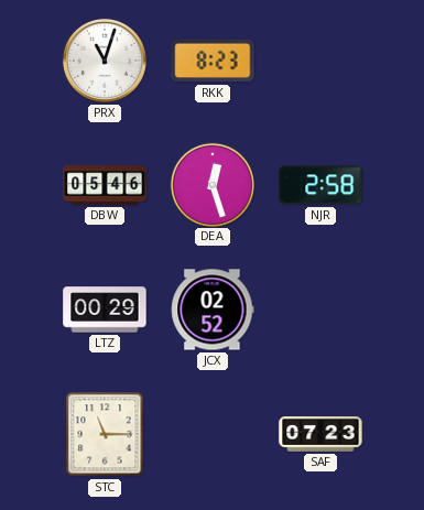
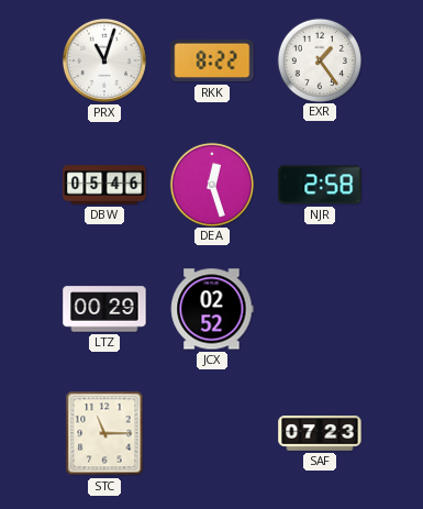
RKK: 8:23 -> 8:22
EXR: none -> 1:24
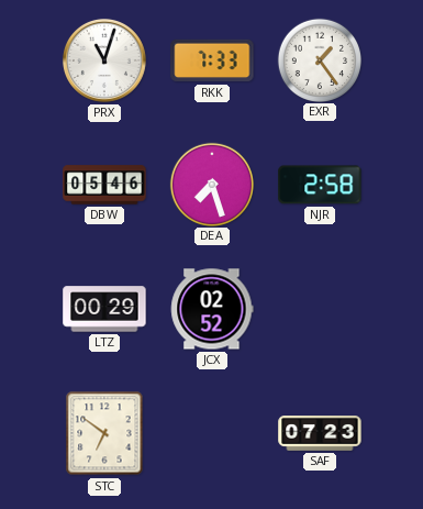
RKK: 8:22 -> 7:33
DEA: 12:27 -> 7:27
STC: 11:15 -> 6:51
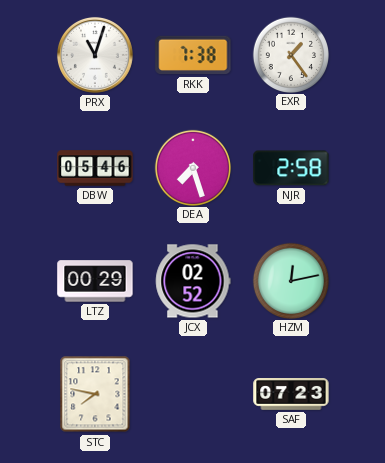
RKK: 7:33 -> 7:38
HZM: none -> 12:13
STC: 6:51 -> 7:47
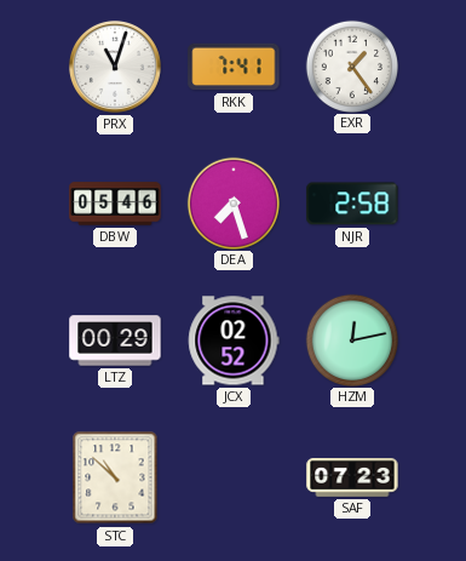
RKK: 7:38 -> 7:41
STC: 7:47 -> 10:52
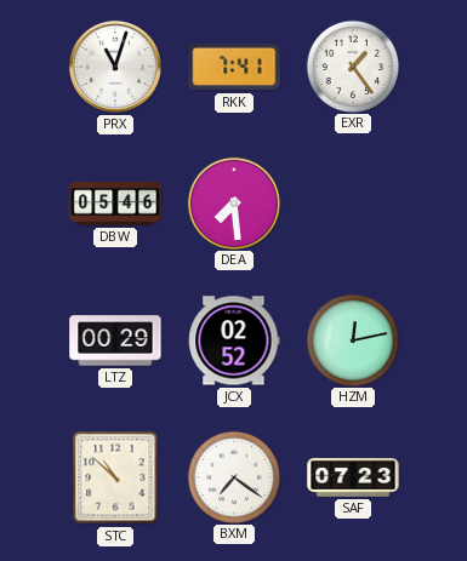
DEA: 7:27 -> 7:29
NJR: 2:58 -> none
BXM: none -> 7:21
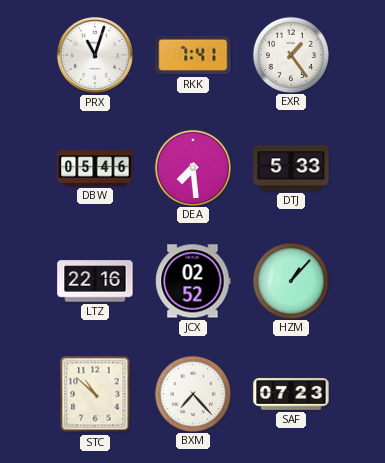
DTJ: none -> 5:33
LTZ: 00:29 -> 22:16
HZM: 12:13 -> 1:07
BXM: 7:21 -> 7:23
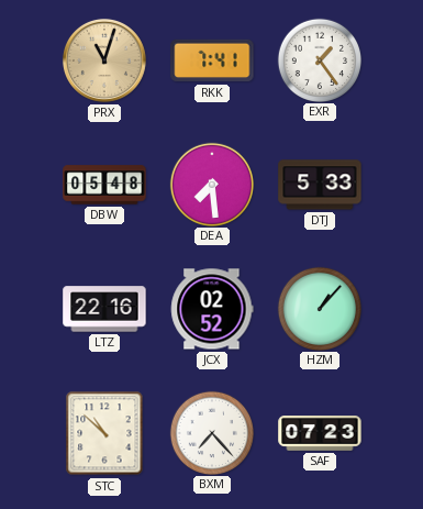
PRX dial: white -> champagne
DBW: 05:46 -> 05:48
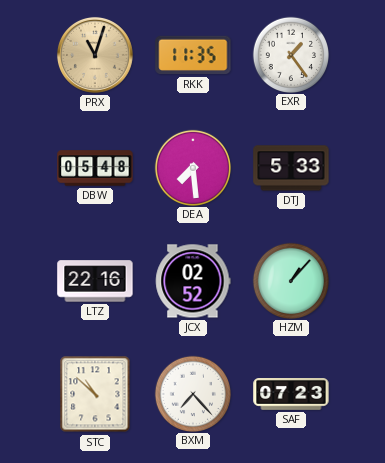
RKK: 7:41 -> 11:35
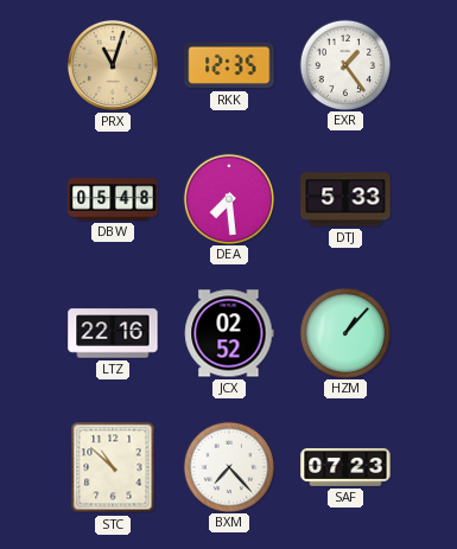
RKK: 11:35 -> 12:35
